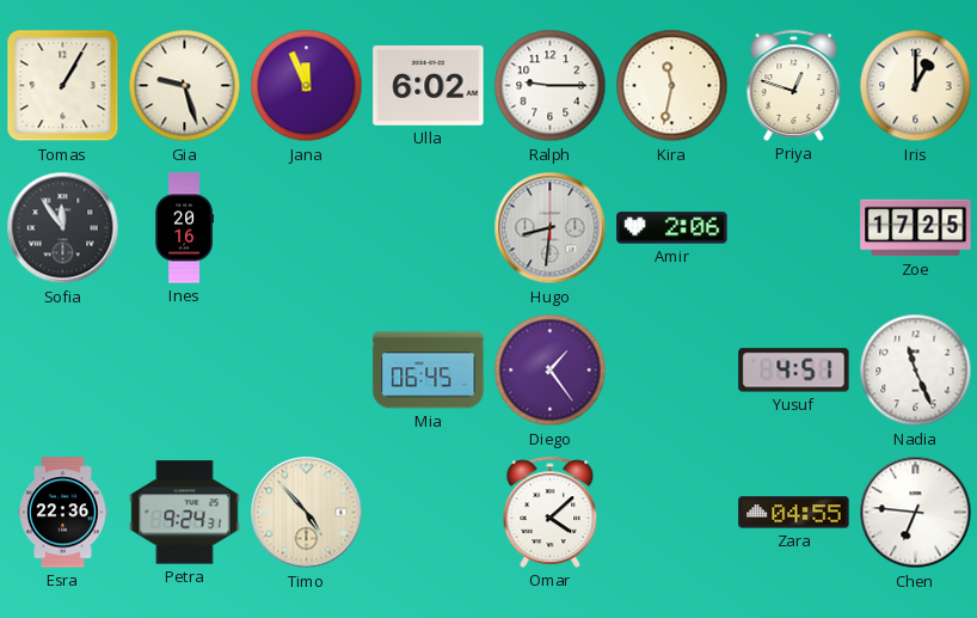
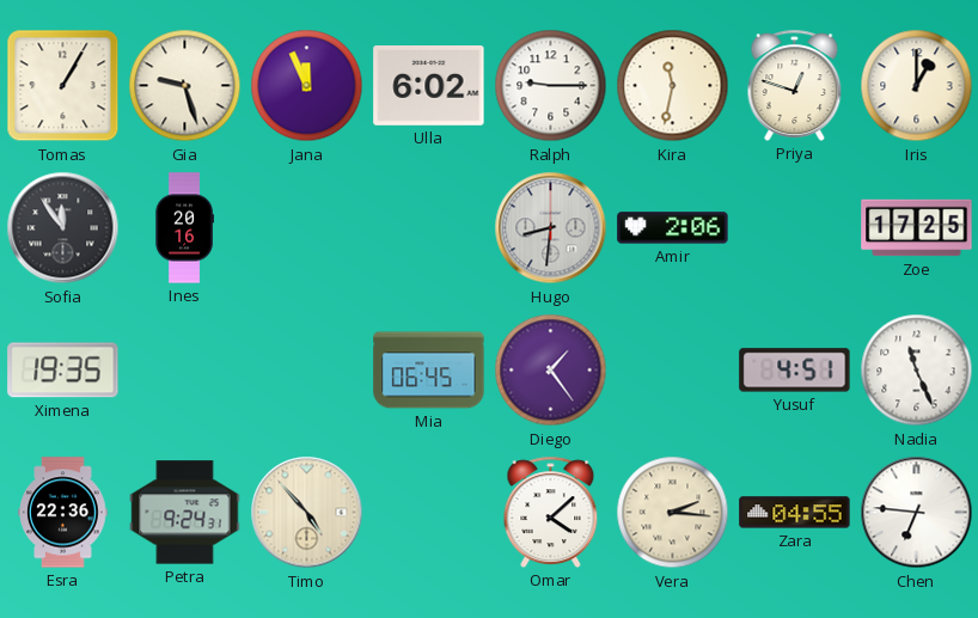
Ximena: none -> 19:35
Vera: none -> 2:16
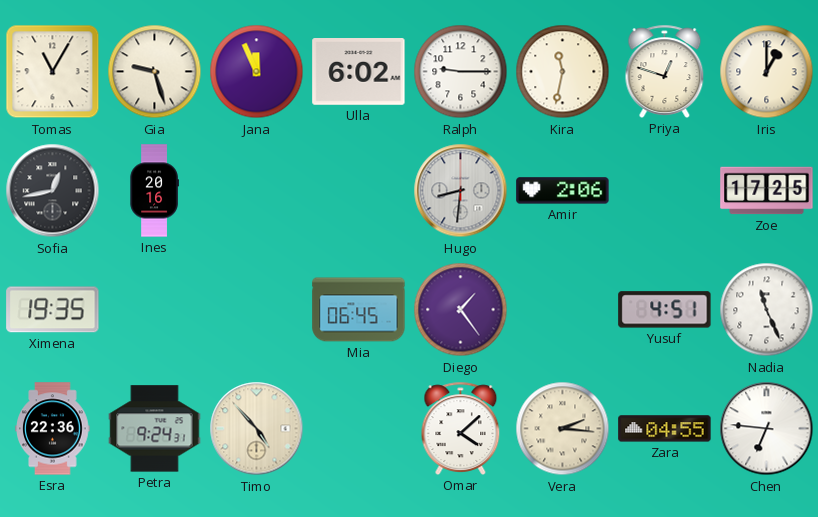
Tomas: 1:05 -> 11:05
Sofia: 11:54 -> 12:43
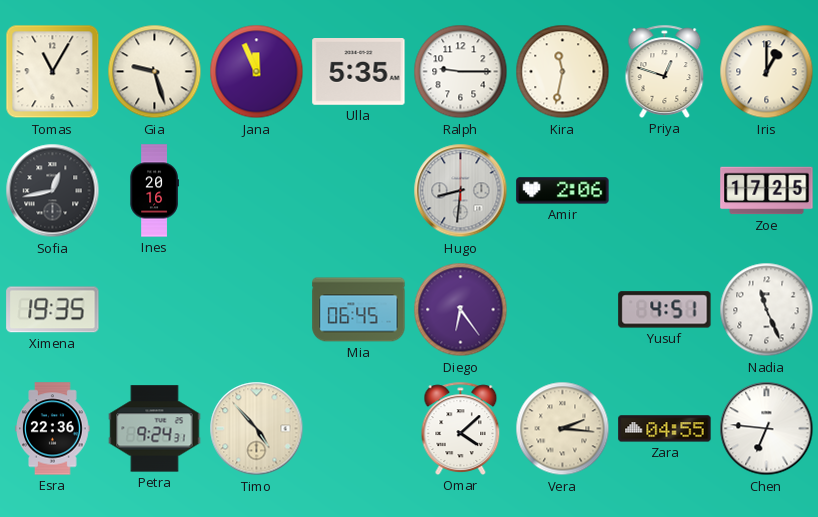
Ulla: 6:02 -> 5:35
Diego: 1:24 -> 6:24
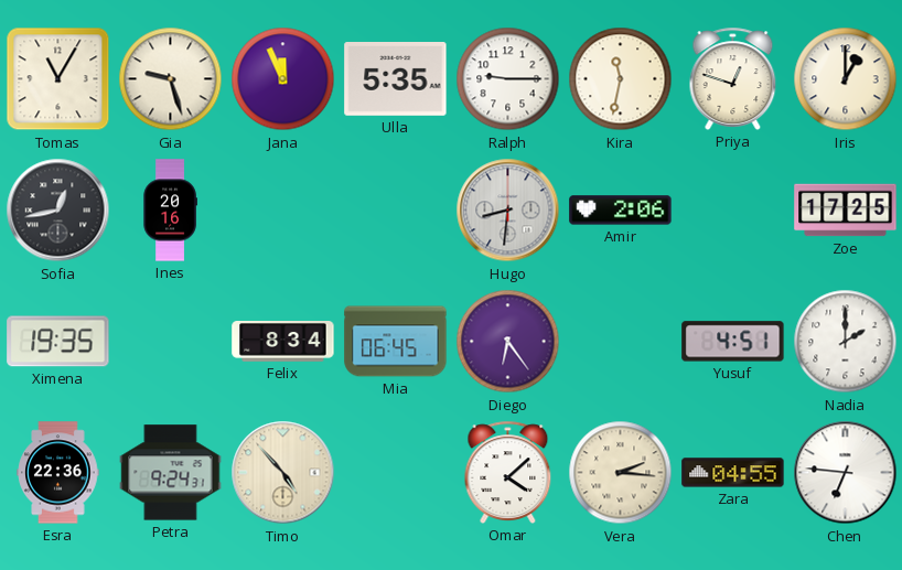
Felix: none -> 8:34
Nadia: 11:26 -> 2:00
